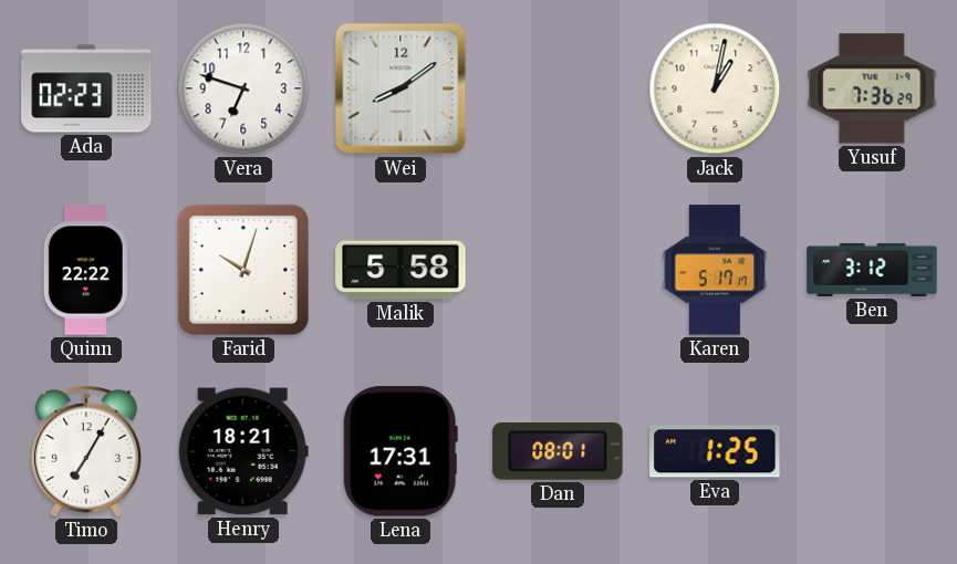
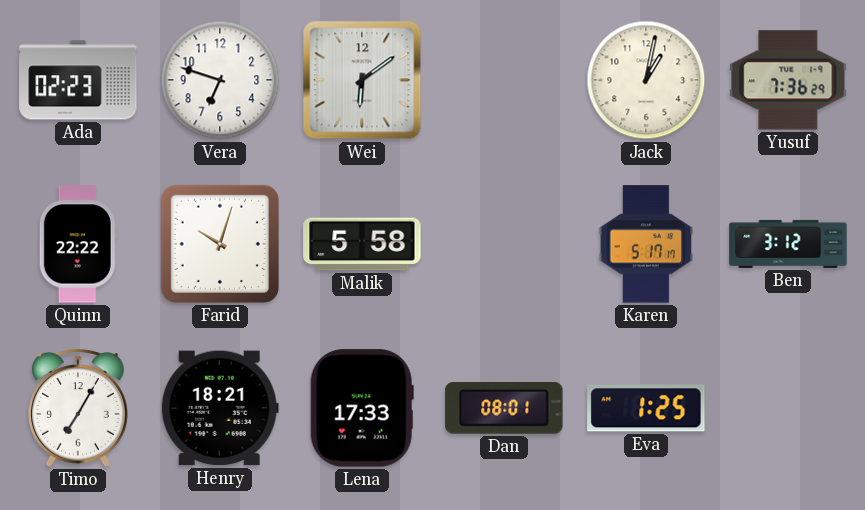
Wei: 8:09 -> 6:09
Lena: 17:31 -> 17:33
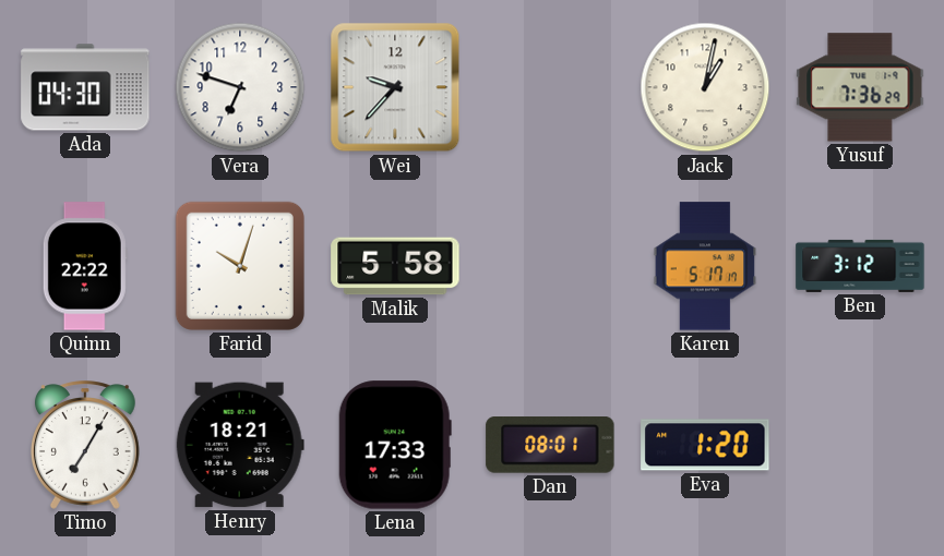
Ada: 02:23 -> 04:30
Wei: 6:09 -> 9:37
Eva: 1:25 -> 1:20
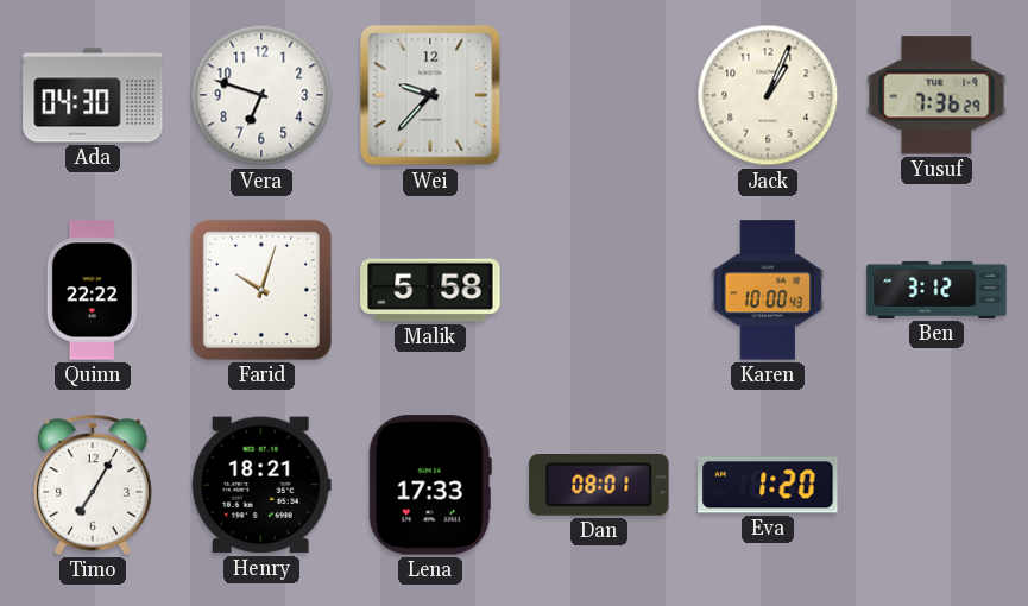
Jack: 1:02 -> 1:04
Karen: 5:17 -> 10:00
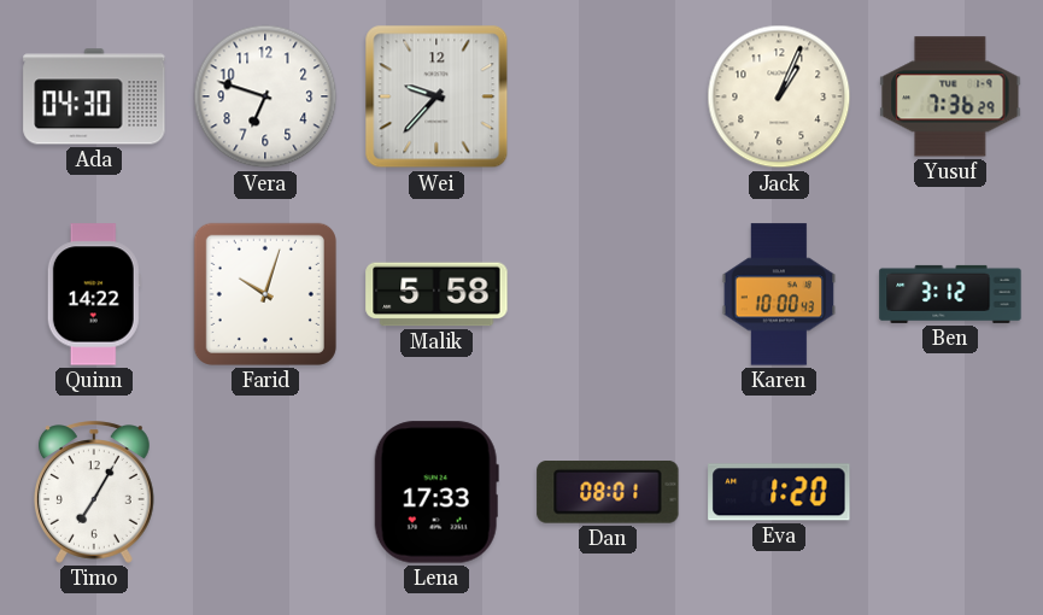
Quinn: 22:22 -> 14:22
Henry: 18:21 -> none
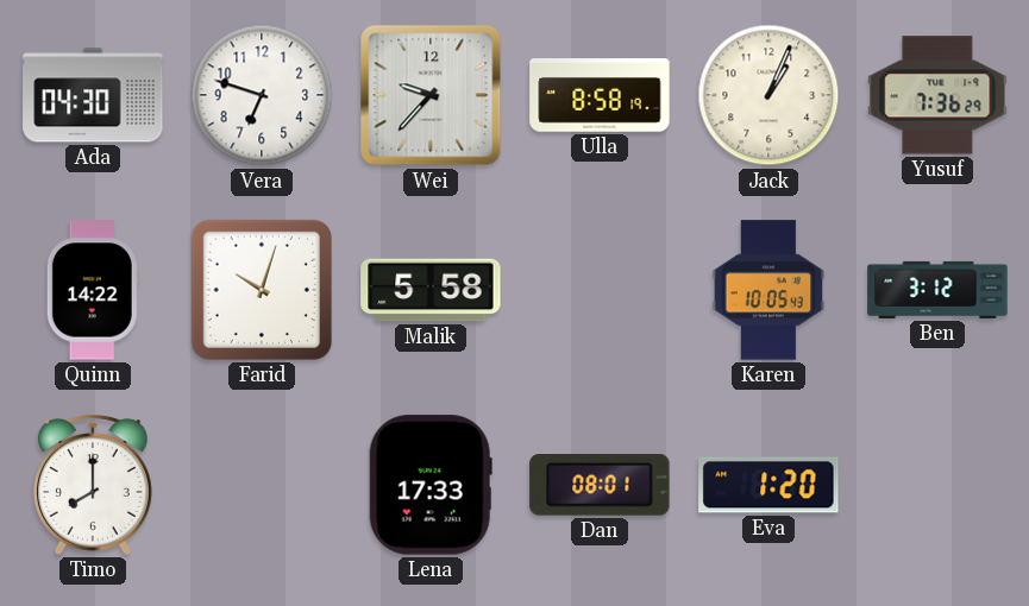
Ulla: none -> 8:58
Karen: 10:00 -> 10:05
Timo: 7:05 -> 8:00
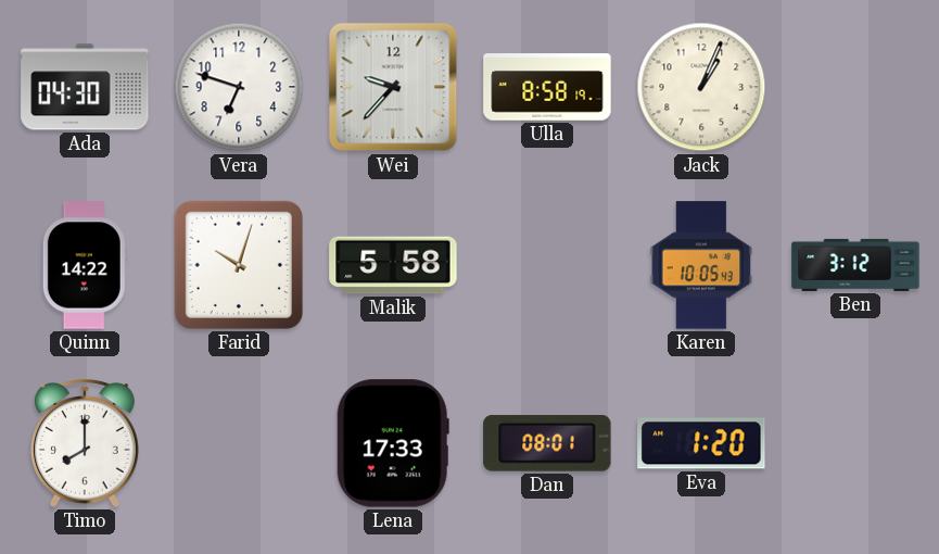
Yusuf: 7:36 -> none
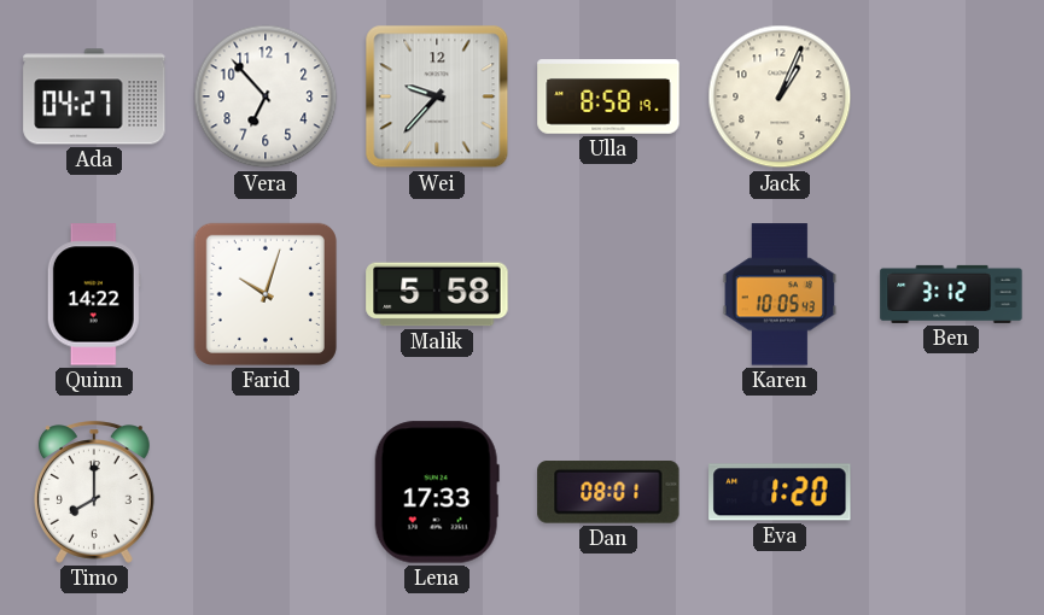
Ada: 04:30 -> 04:27
Vera: 6:48 -> 6:53
